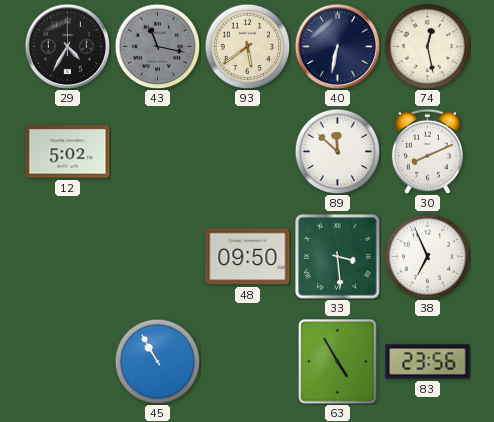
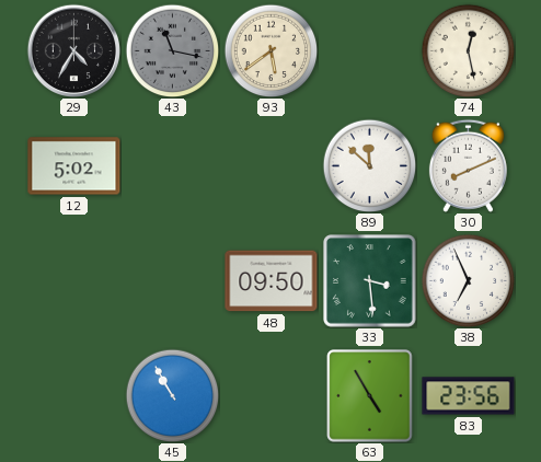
40: 6:32 -> none
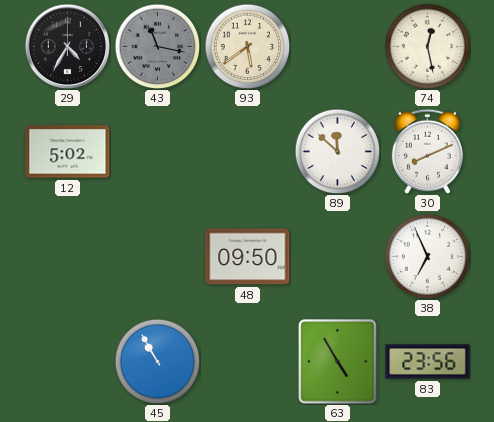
33: 3:29 -> none
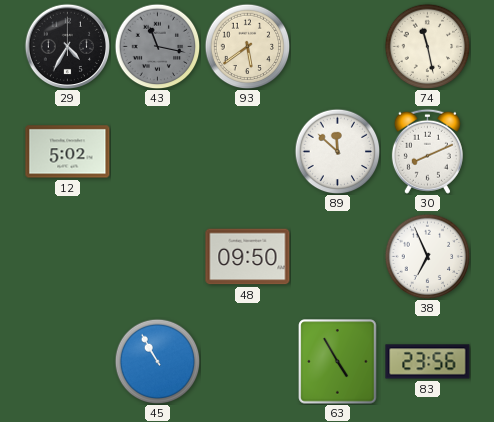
74: 12:28 -> 11:28
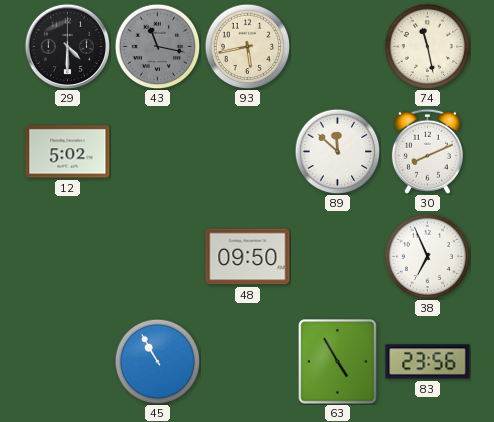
29: 4:35 -> 4:30
93: 5:39 -> 5:43
